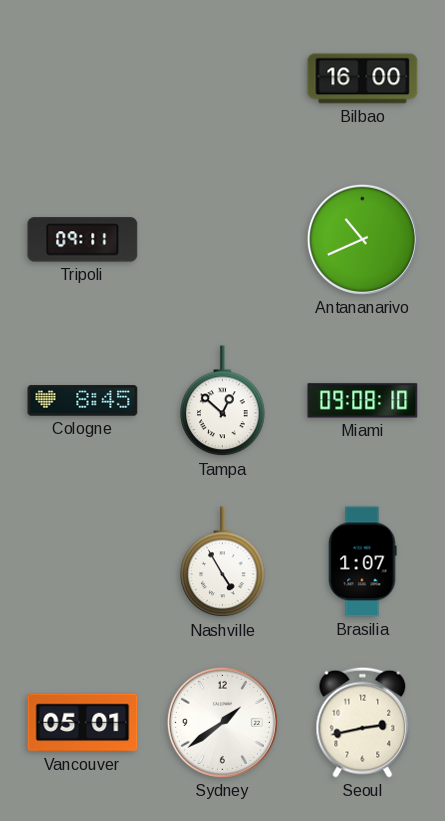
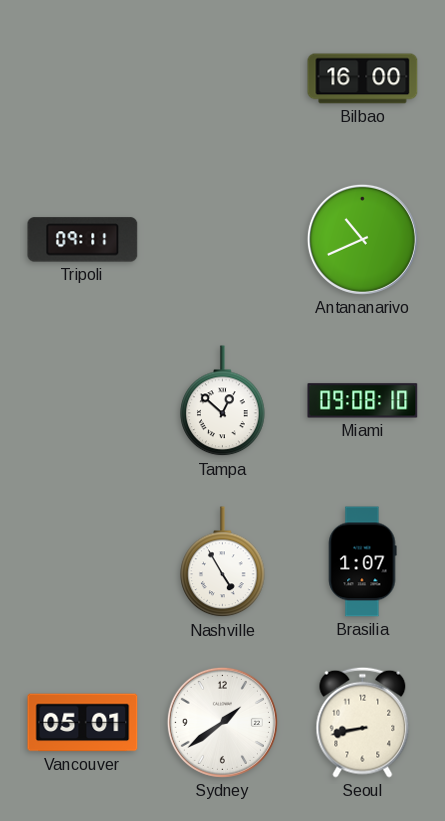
Cologne: 8:45 -> none
Seoul: 2:43 -> 8:43
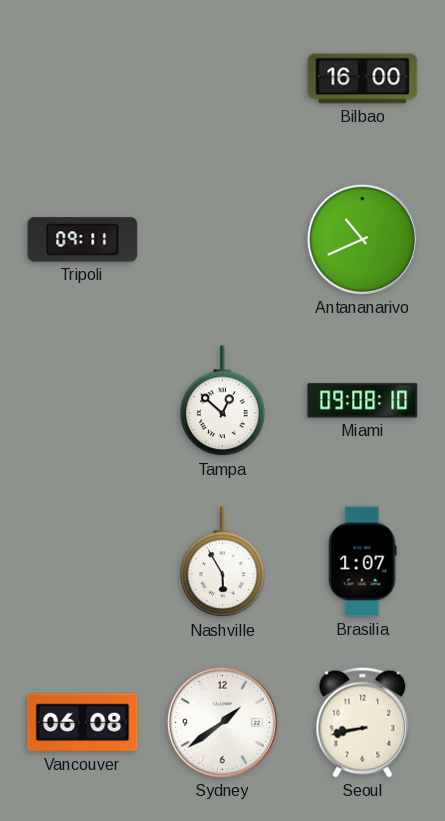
Nashville: 4:55 -> 5:55
Vancouver: 05:01 -> 06:08
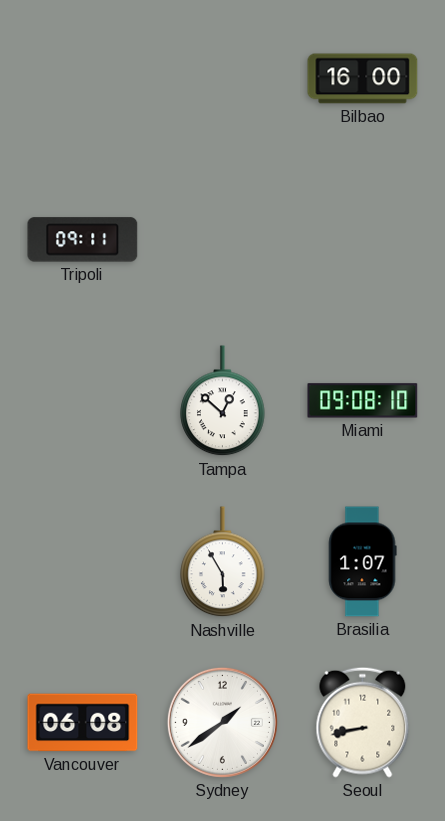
Antananarivo: 10:41 -> none
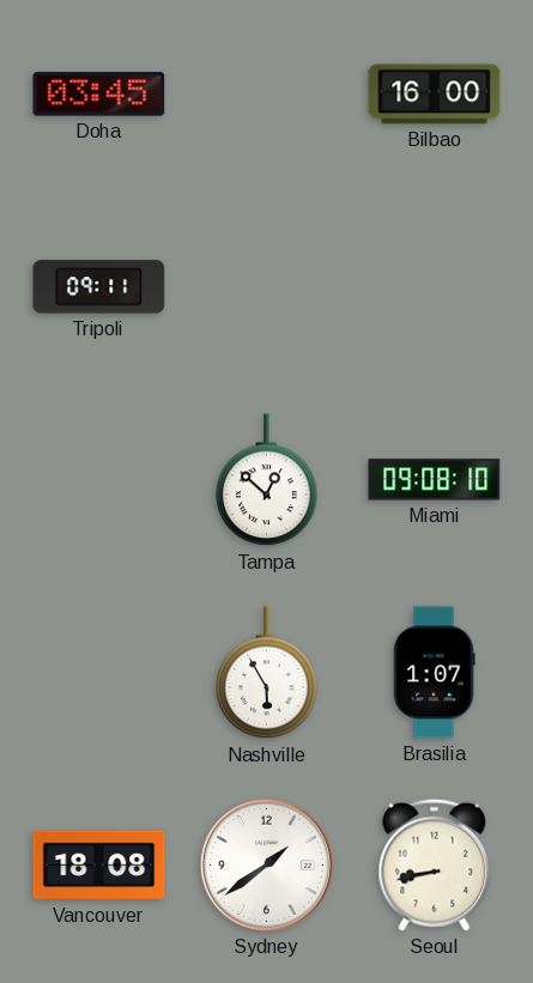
Doha: none -> 03:45
Vancouver: 06:08 -> 18:08
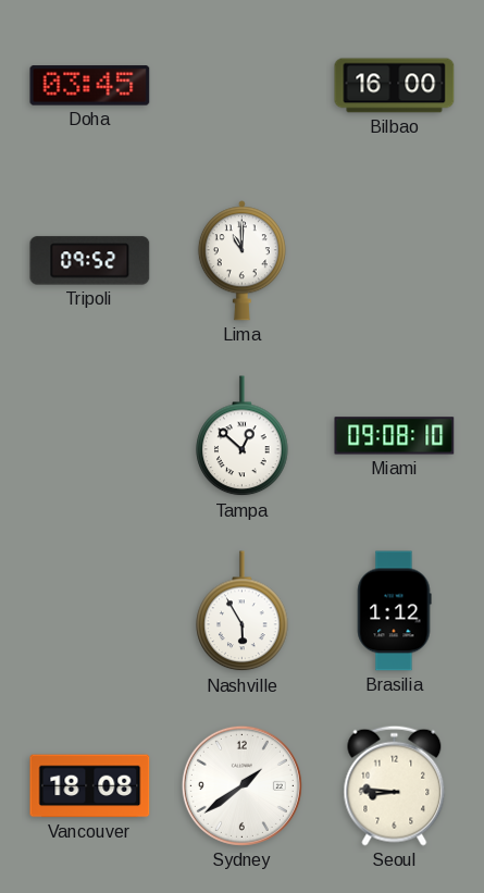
Tripoli: 09:11 -> 09:52
Lima: none -> 11:00
Brasilia: 1:07 -> 1:12
Seoul: 8:43 -> 8:46
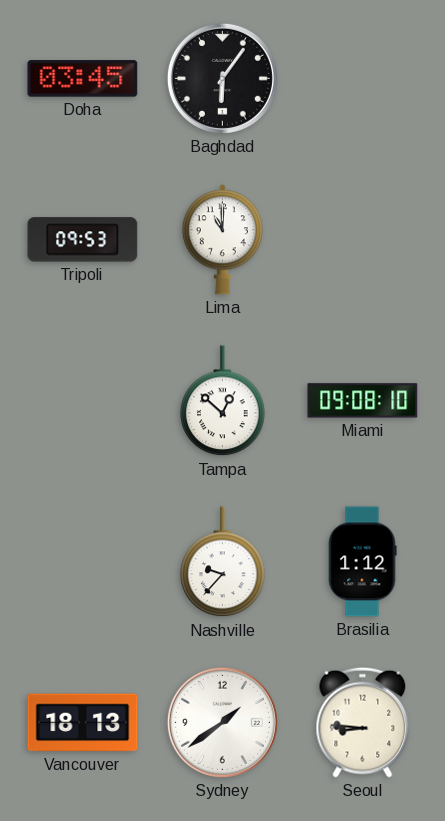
Baghdad: none -> 6:06
Bilbao: 16:00 -> none
Tripoli: 09:52 -> 09:53
Nashville: 5:55 -> 9:37
Vancouver: 18:08 -> 18:13
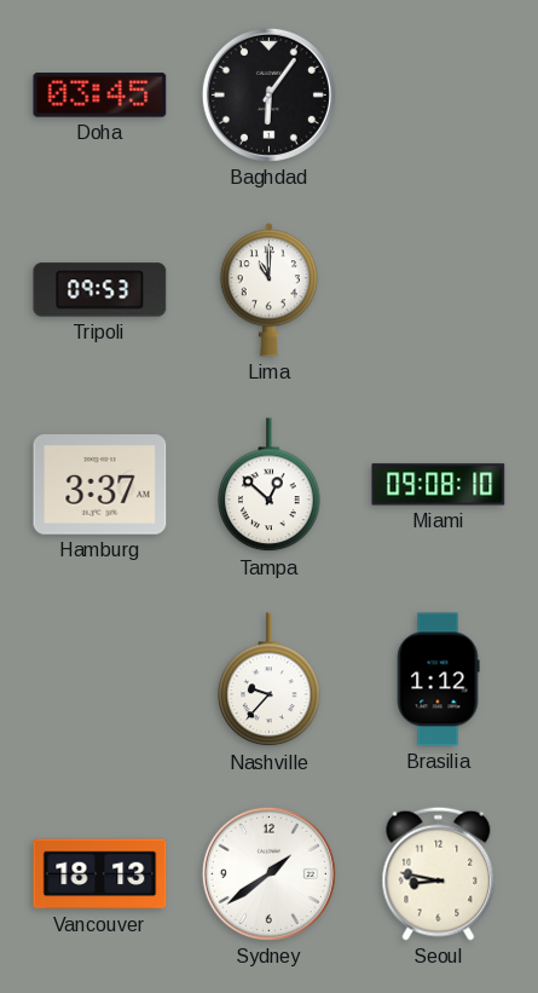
Hamburg: none -> 3:37
Seoul: 8:46 -> 8:47
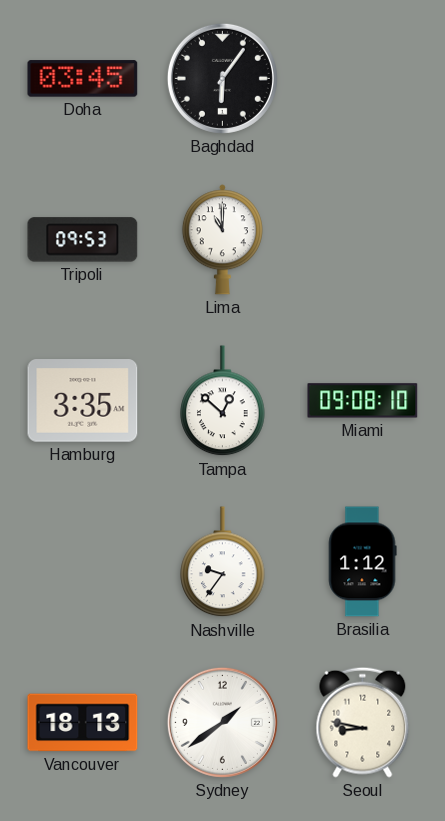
Hamburg: 3:37 -> 3:35
Nashville: 9:37 -> 9:36
